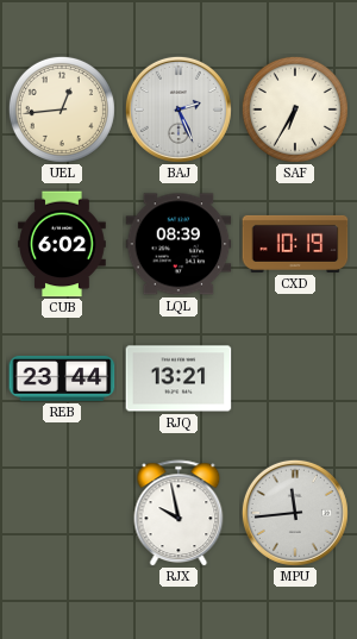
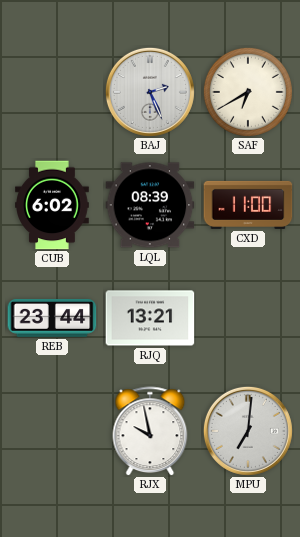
UEL: 12:44 -> none
SAF: 6:35 -> 6:40
CXD: 10:19 -> 11:00
MPU: 11:44 -> 7:01
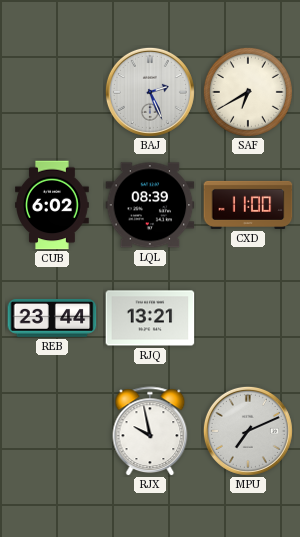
MPU: 7:01 -> 7:11
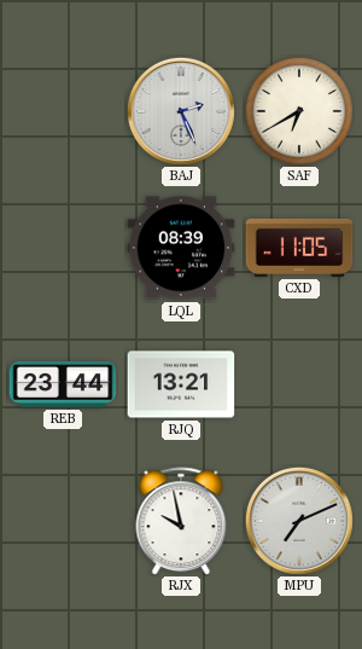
CUB: 6:02 -> none
CXD: 11:00 -> 11:05
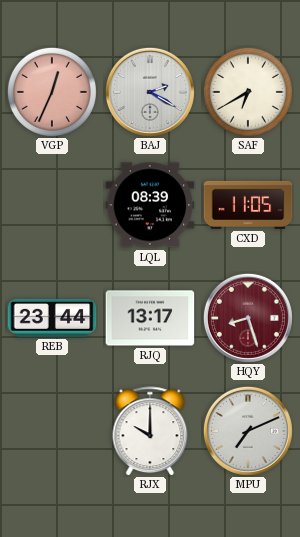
VGP: none -> 12:34
BAJ: 2:26 -> 2:20
RJQ: 13:21 -> 13:17
HQY: none -> 8:27
RJX: 9:58 -> 10:00
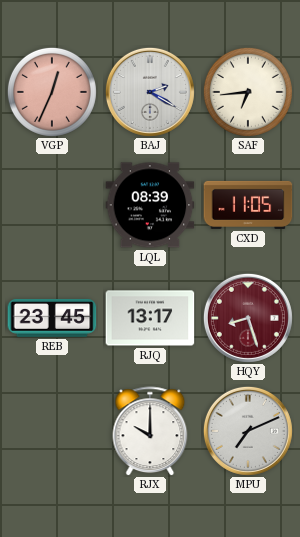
SAF: 6:40 -> 6:44
REB: 23:44 -> 23:45
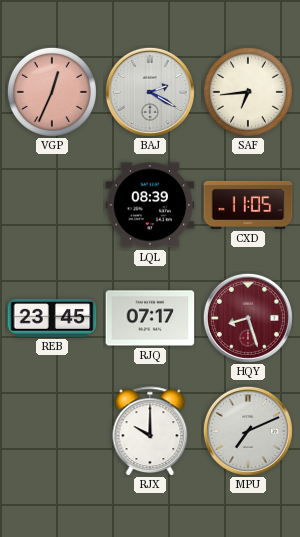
RJQ: 13:17 -> 07:17
